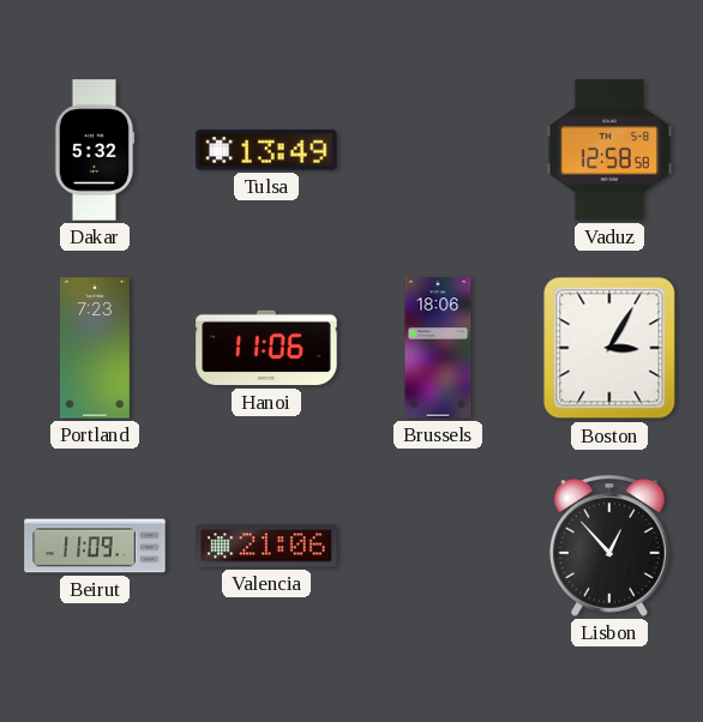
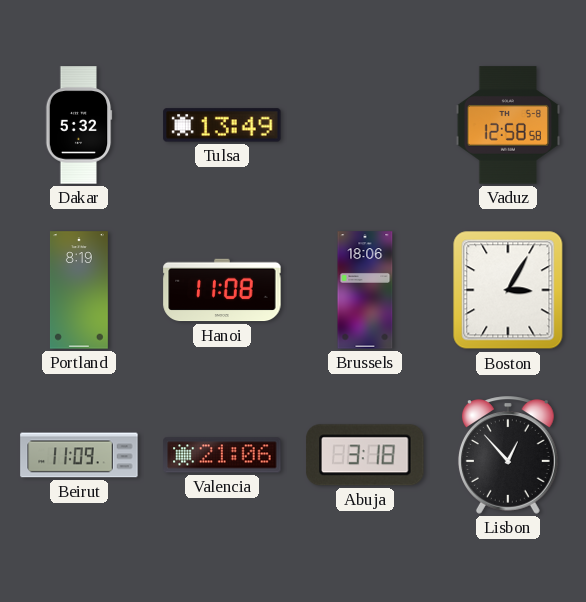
Portland: 7:23 -> 8:19
Hanoi: 11:06 -> 11:08
Abuja: none -> 3:18
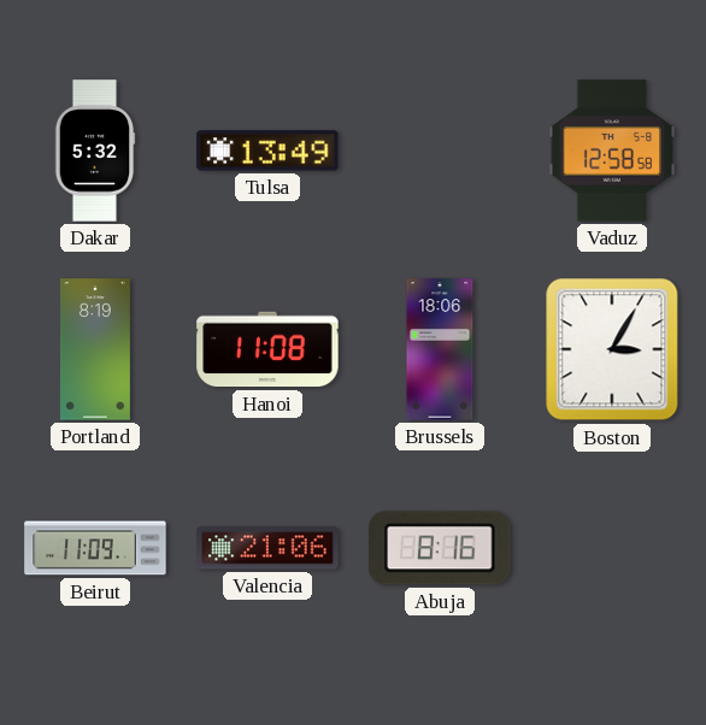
Abuja: 3:18 -> 8:16
Lisbon: 12:53 -> none
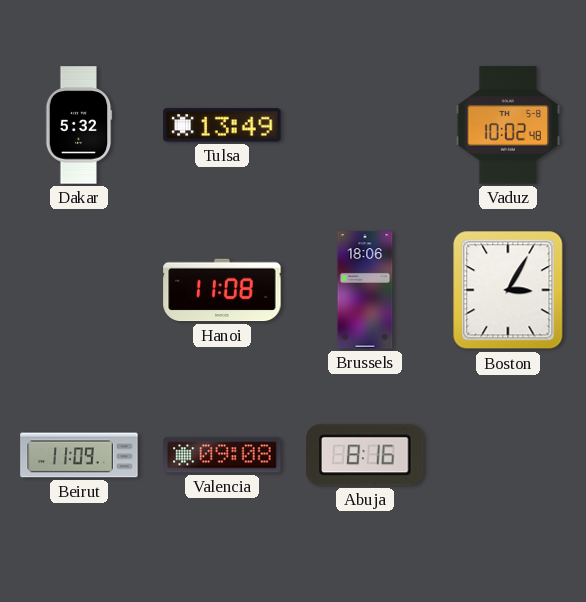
Vaduz: 12:58 -> 10:02
Portland: 8:19 -> none
Valencia: 21:06 -> 09:08
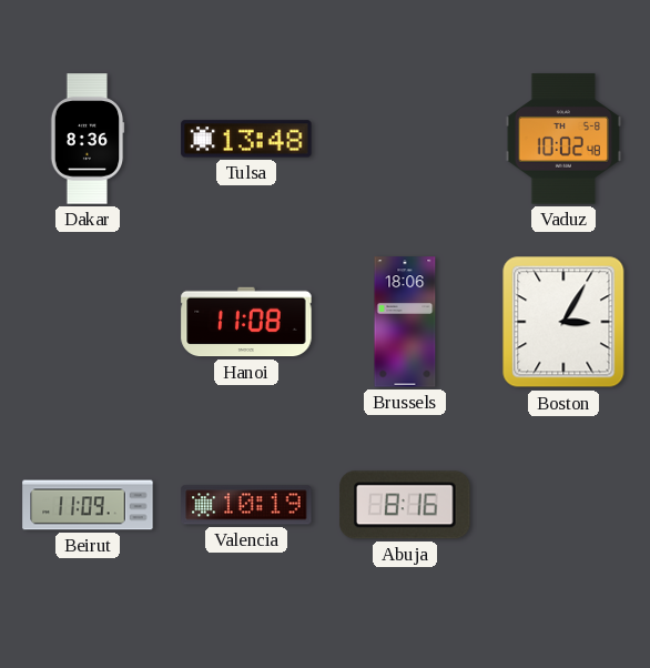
Dakar: 5:32 -> 8:36
Tulsa: 13:49 -> 13:48
Valencia: 09:08 -> 10:19
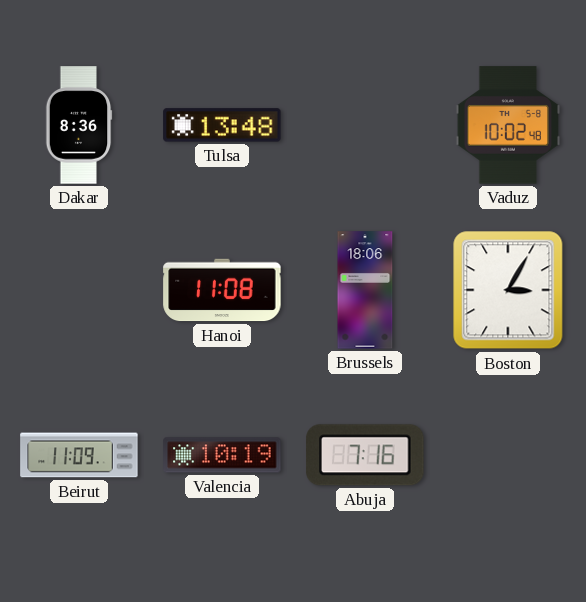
Abuja: 8:16 -> 7:16
